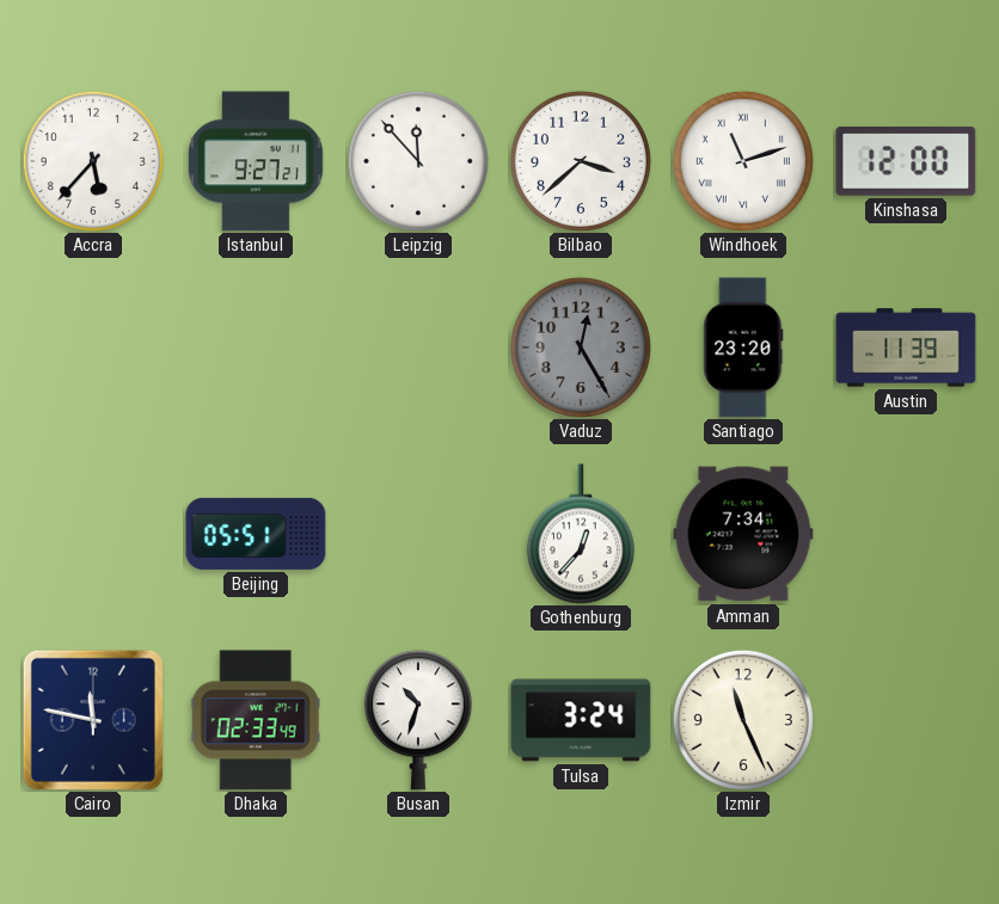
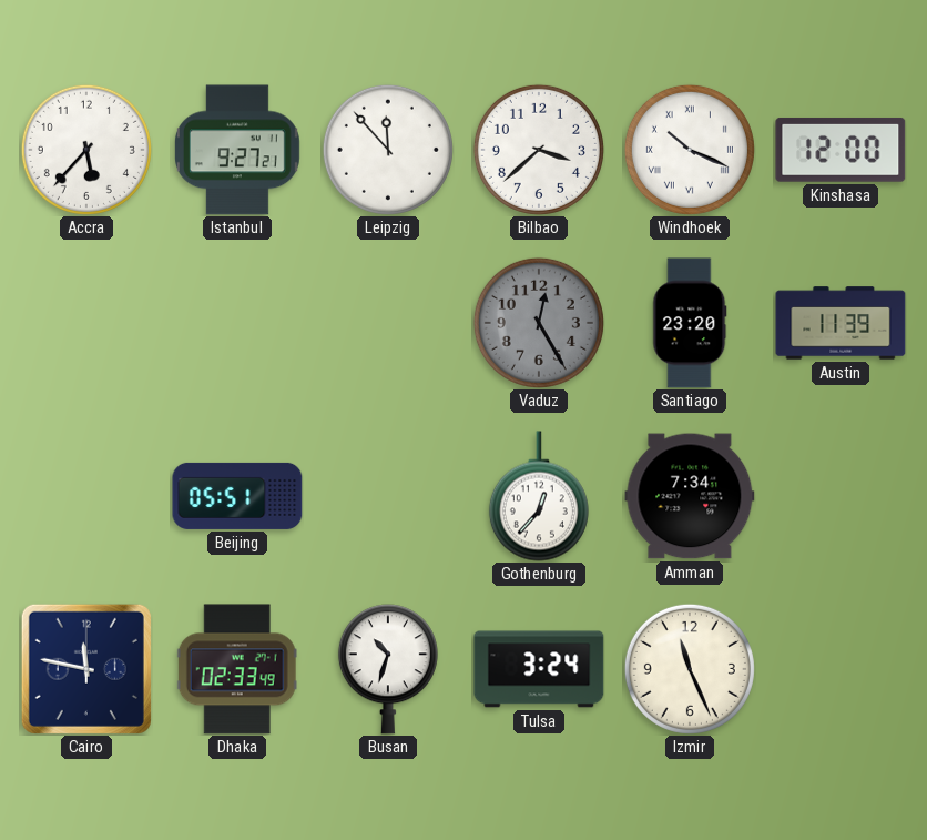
Windhoek: 11:12 -> 10:19
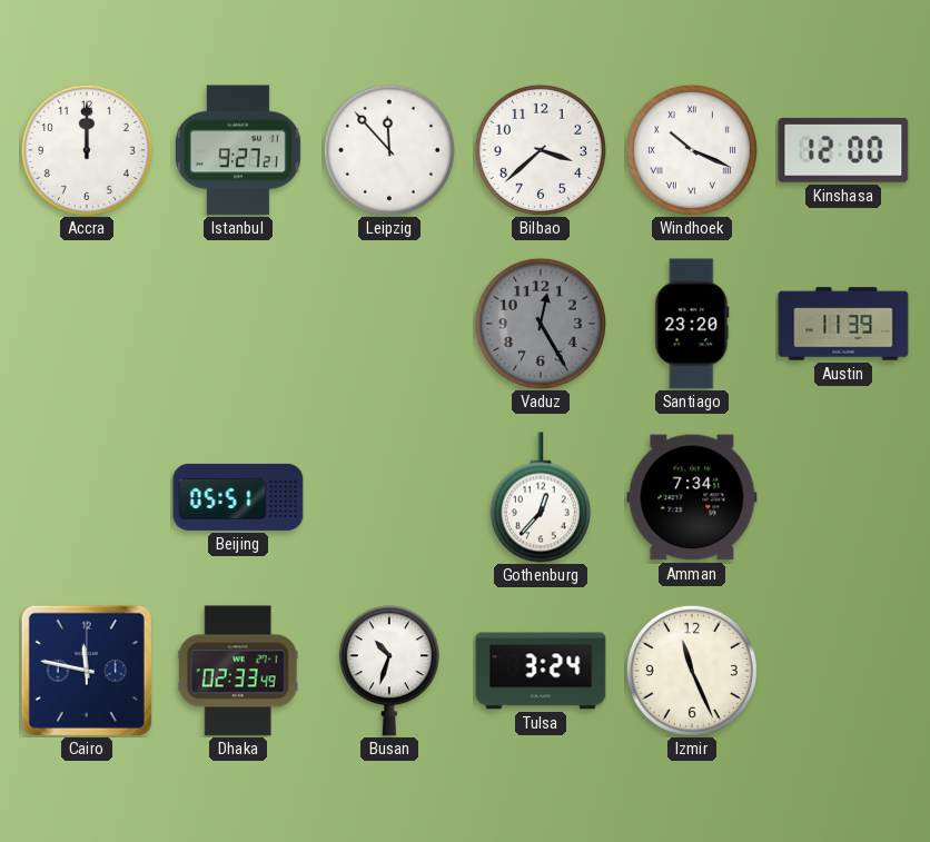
Accra: 5:37 -> 12:00
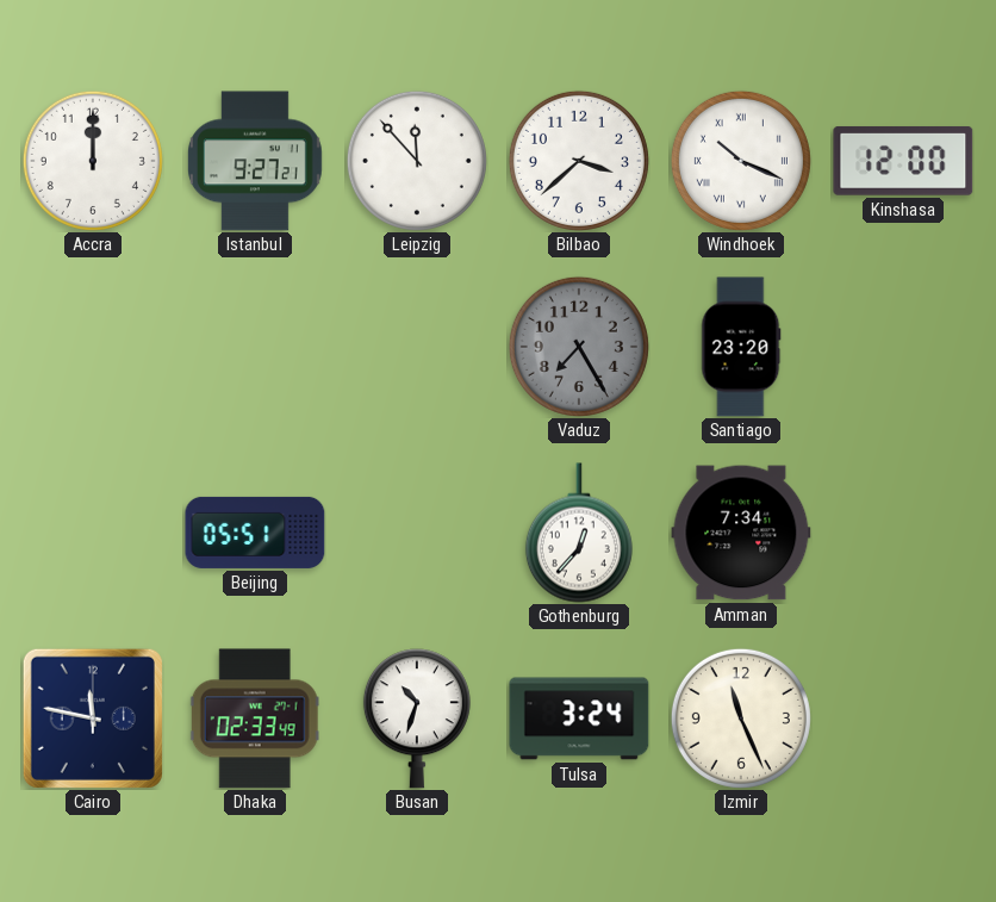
Vaduz: 12:25 -> 7:25
Austin: 11:39 -> none
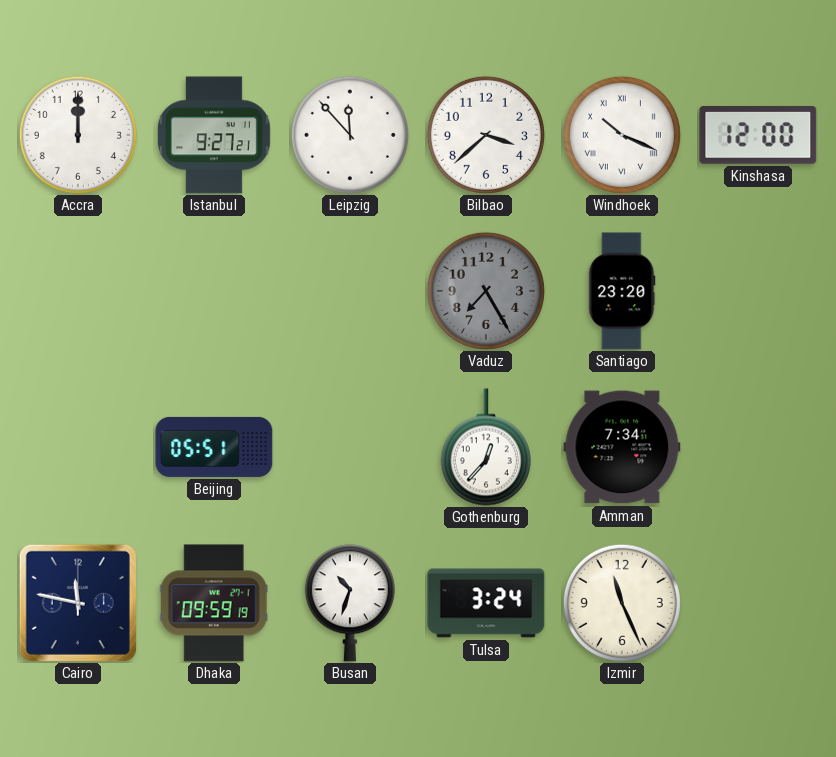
Dhaka: 02:33 -> 09:59
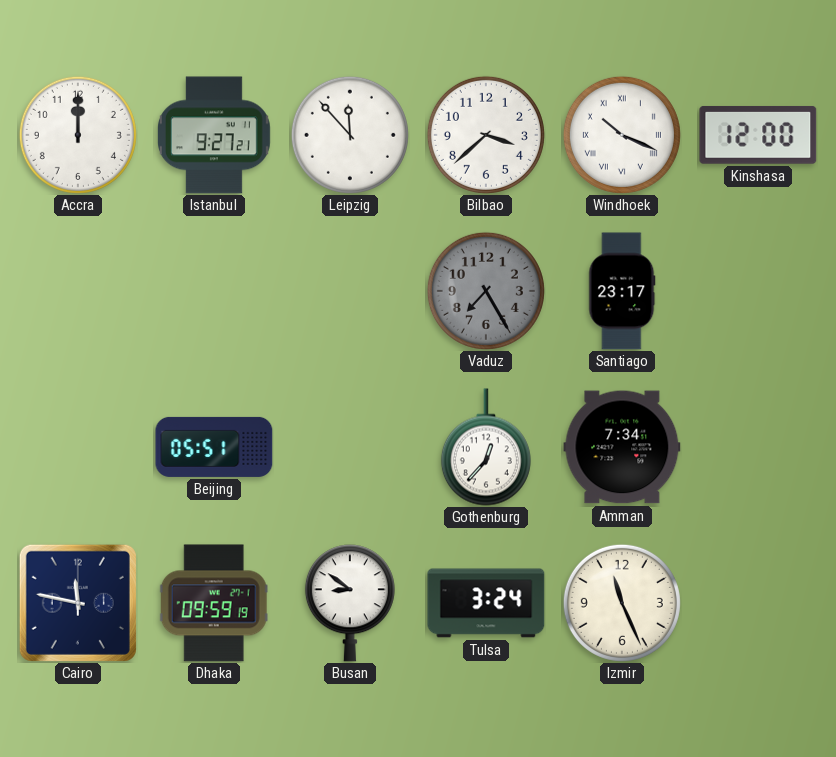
Santiago: 23:20 -> 23:17
Busan: 10:33 -> 8:51
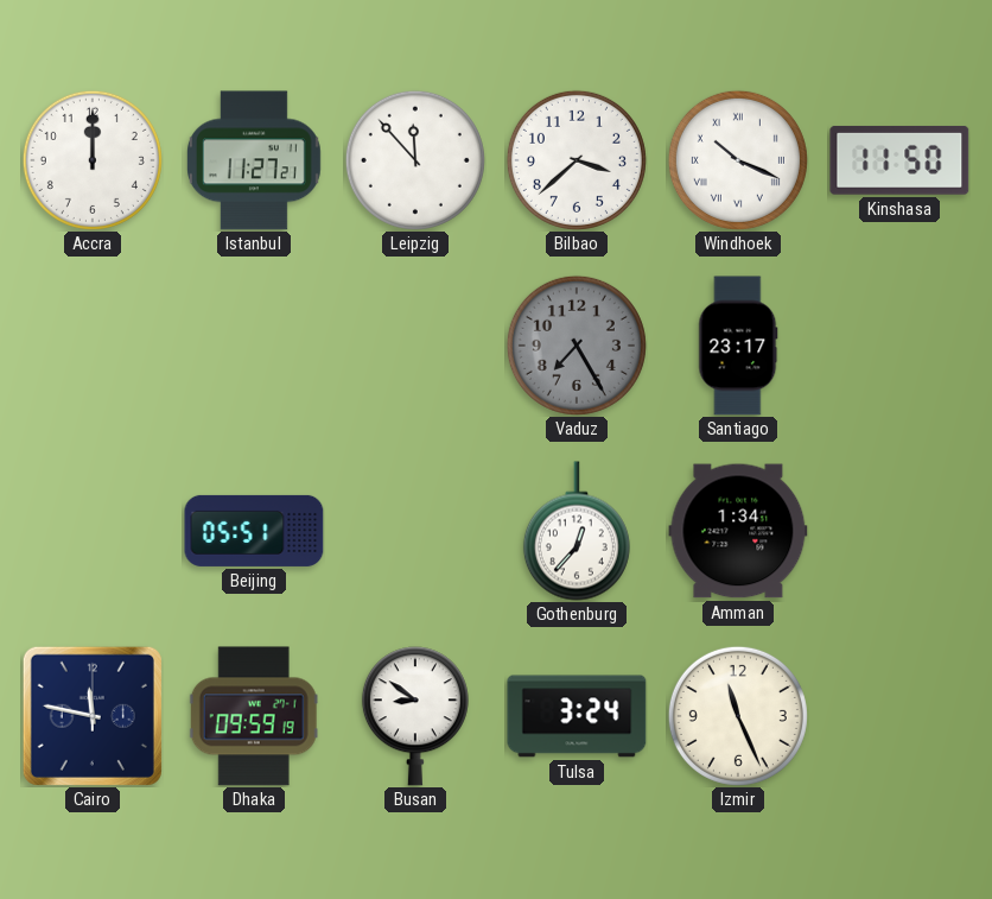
Istanbul: 9:27 -> 11:27
Kinshasa: 12:00 -> 11:50
Amman: 7:34 -> 1:34
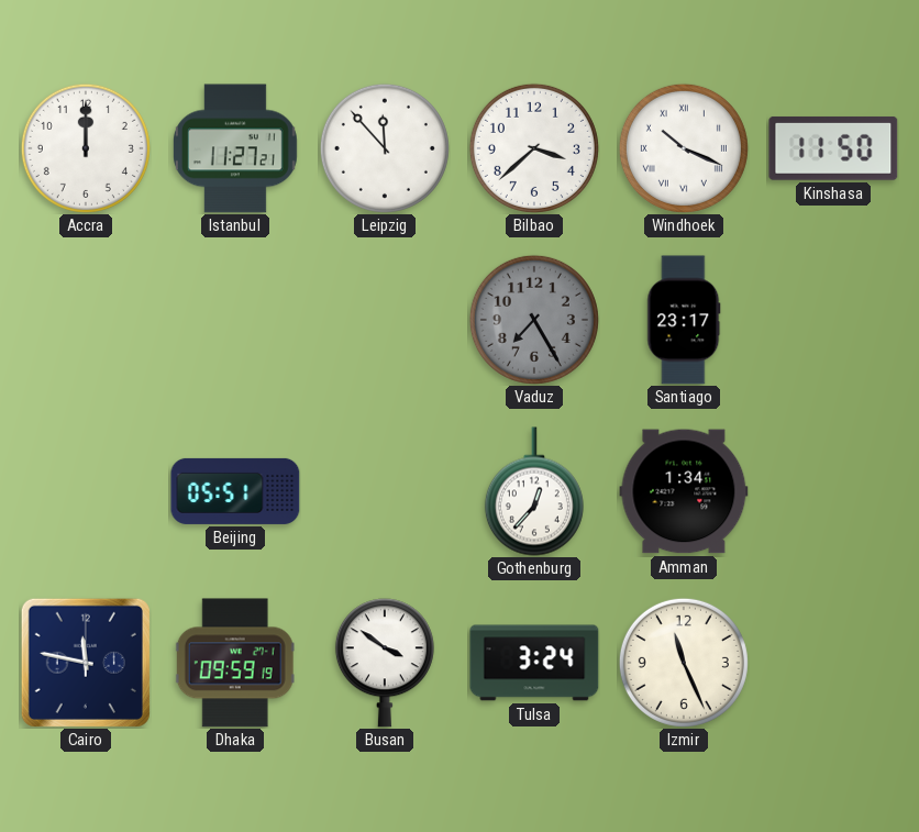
Busan: 8:51 -> 3:51
